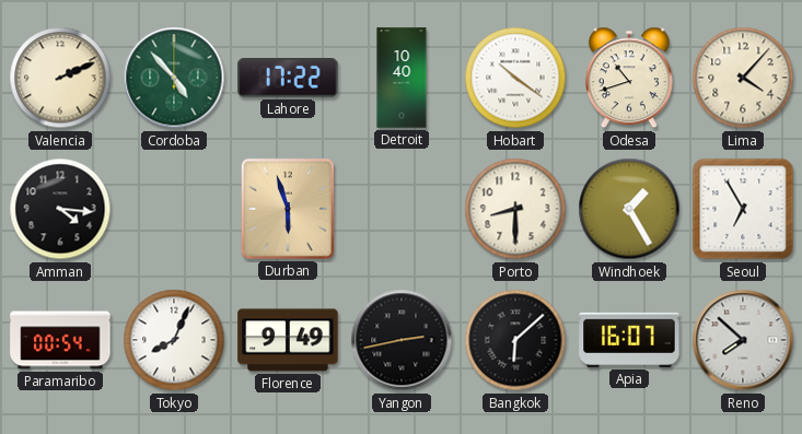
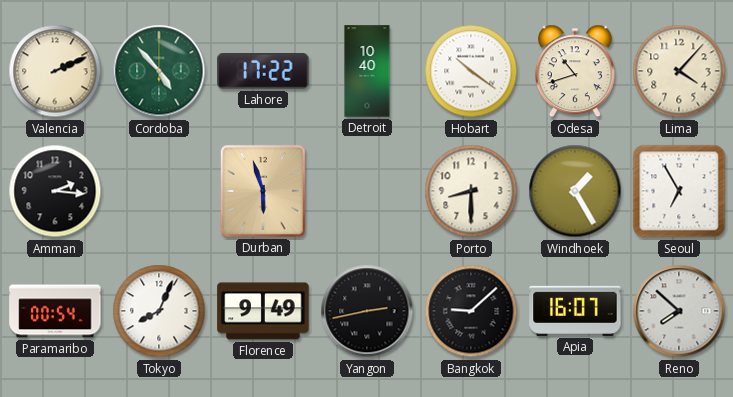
Amman: 4:16 -> 2:16
Bangkok: 6:08 -> 9:08
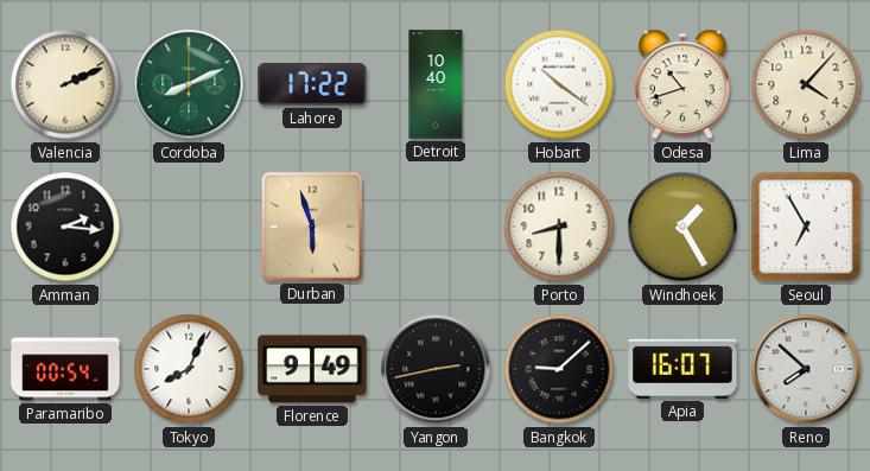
Cordoba: 4:53 -> 8:11
